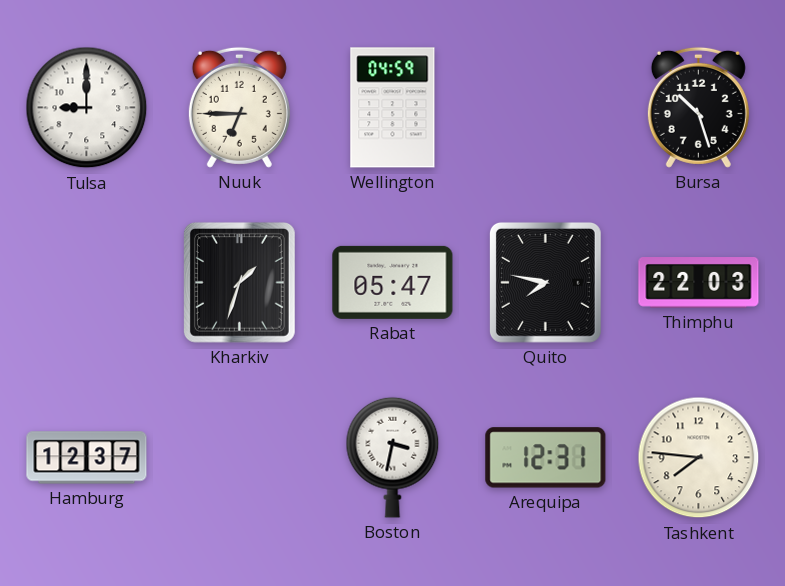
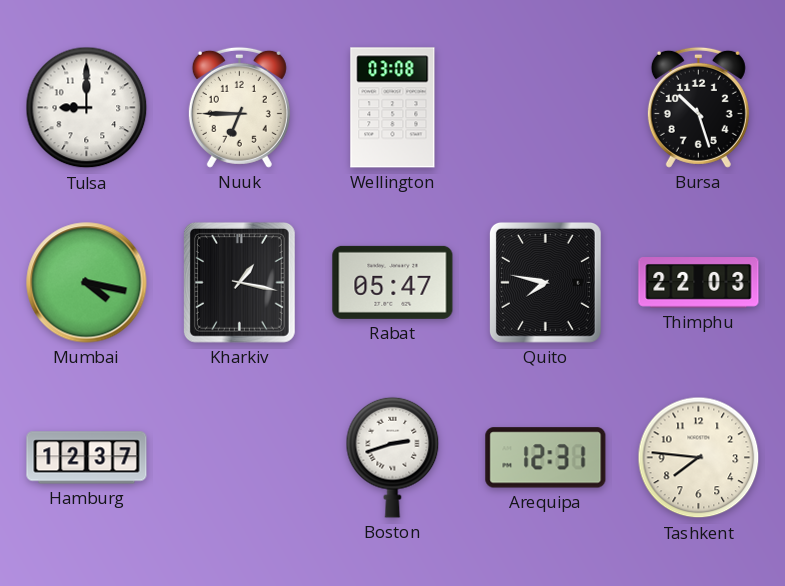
Wellington: 04:59 -> 03:08
Mumbai: none -> 4:17
Kharkiv: 1:33 -> 1:17
Boston: 3:32 -> 2:42
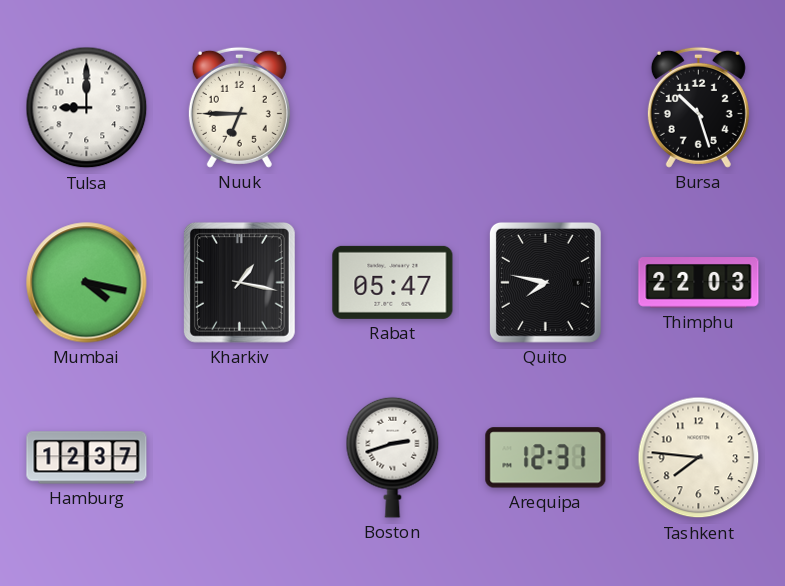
Wellington: 03:08 -> none
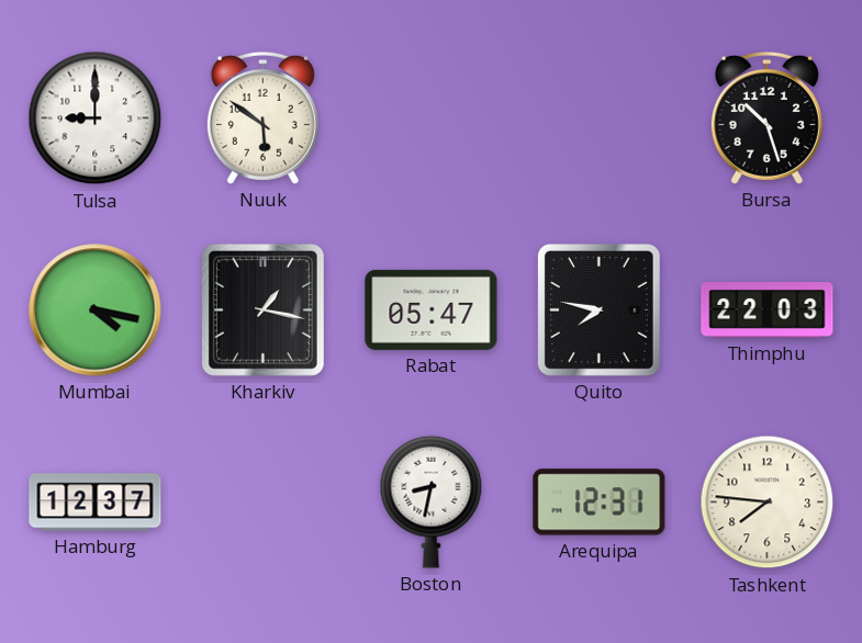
Nuuk: 6:45 -> 5:51
Boston: 2:42 -> 8:32
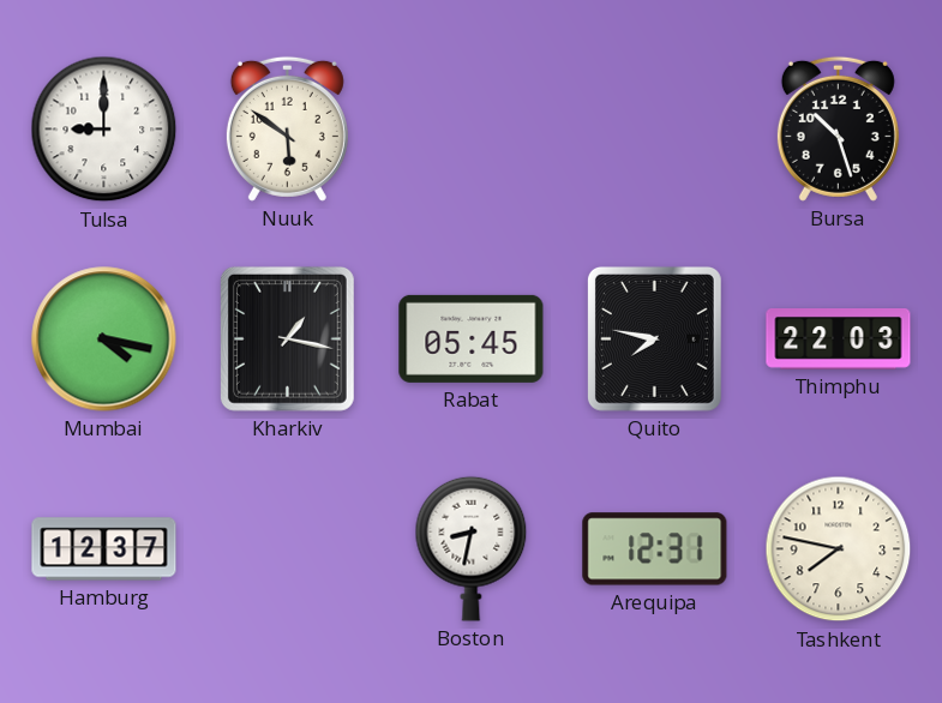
Rabat: 05:47 -> 05:45
Tashkent: 7:46 -> 7:47
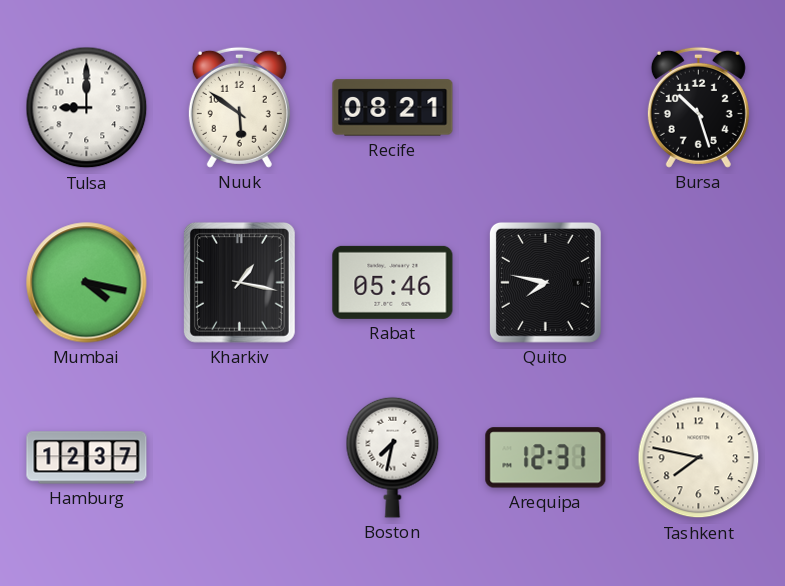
Recife: none -> 08:21
Rabat: 05:45 -> 05:46
Thimphu: 22:03 -> none
Boston: 8:32 -> 7:32
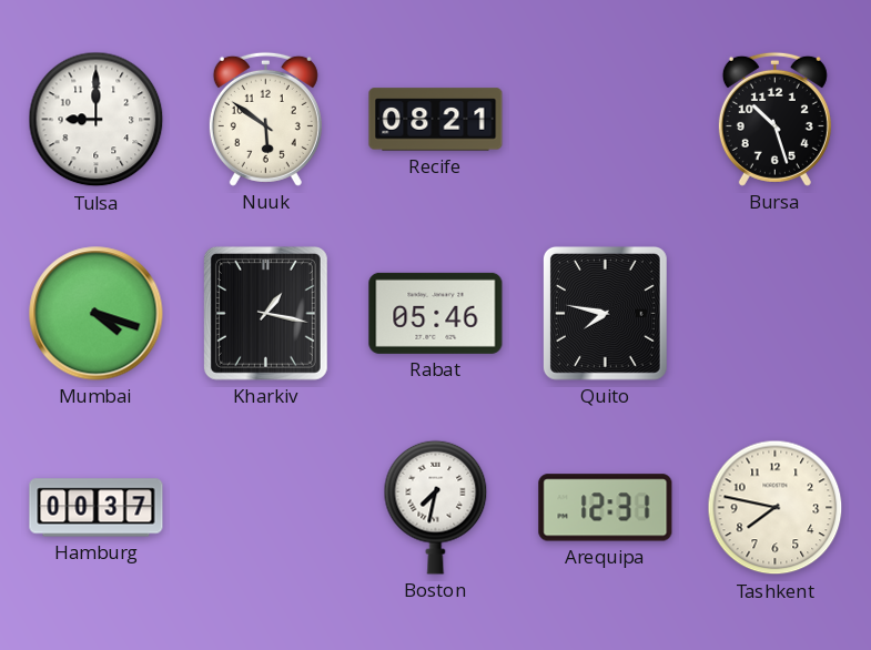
Mumbai: 4:17 -> 4:18
Hamburg: 12:37 -> 00:37
